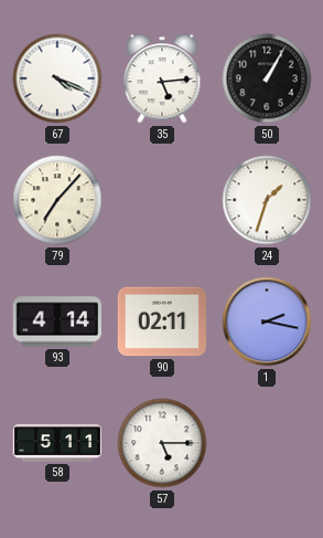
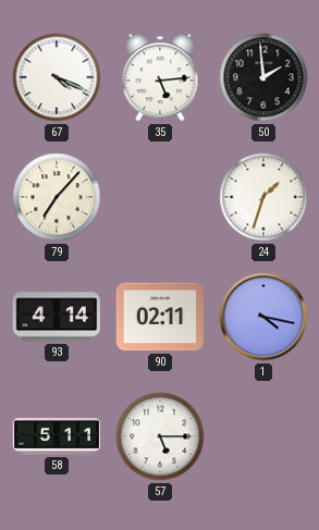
50: 1:05 -> 1:59
1: 2:17 -> 4:17
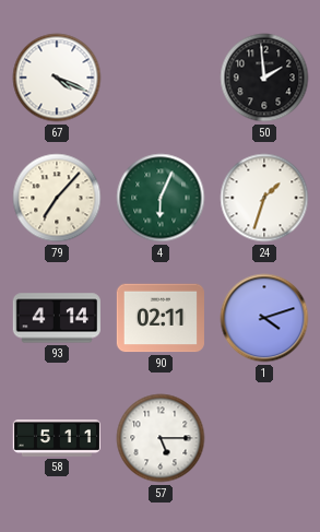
35: 5:14 -> none
4: none -> 6:04
1: 4:17 -> 4:12
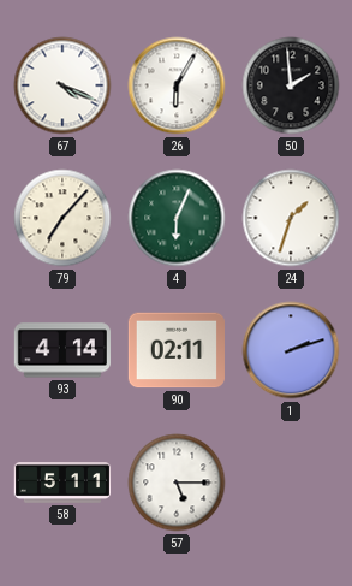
26: none -> 6:05
1: 4:12 -> 2:12
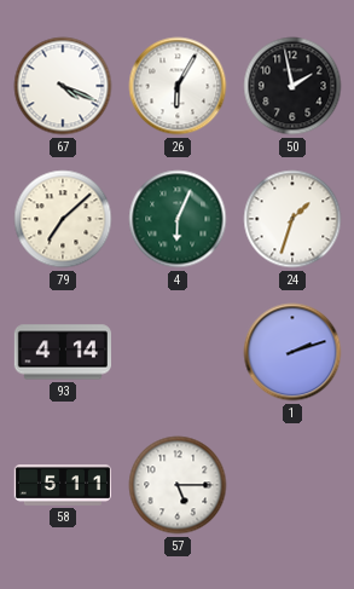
50: 1:59 -> 1:58
79: 7:07 -> 7:08
90: 02:11 -> none
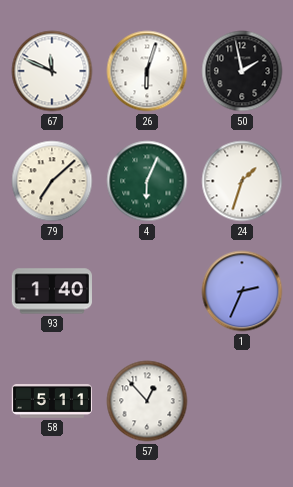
67: 4:19 -> 11:49
26: 6:05 -> 6:03
93: 4:14 -> 1:40
1: 2:12 -> 2:34
57: 5:15 -> 12:53
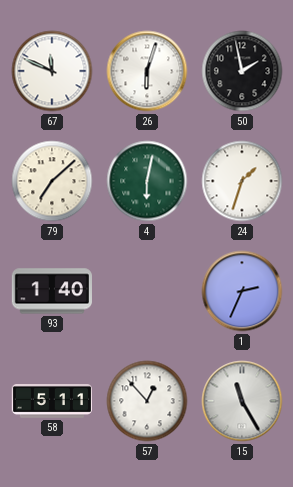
4: 6:04 -> 6:02
15: none -> 11:25
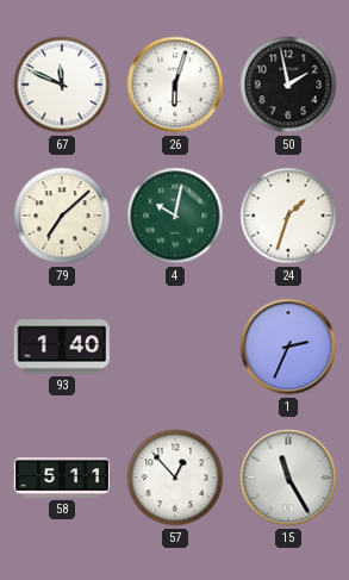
4: 6:02 -> 10:02
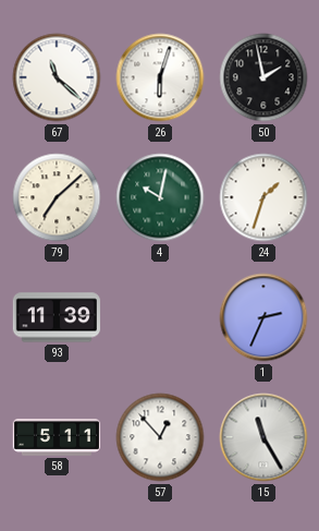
67: 11:49 -> 11:22
93: 1:40 -> 11:39
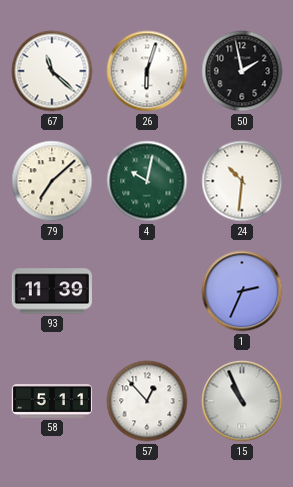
24: 1:33 -> 10:31
15: 11:25 -> 10:56
